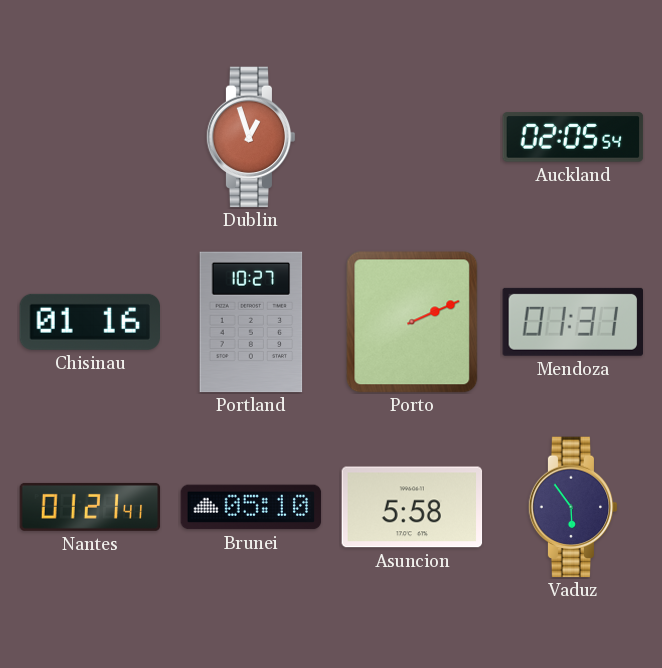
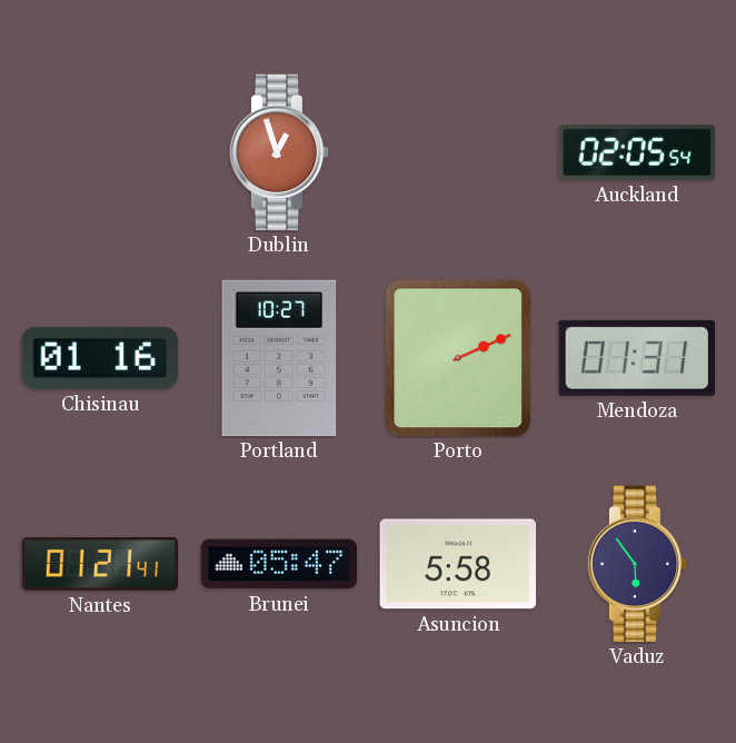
Brunei: 05:10 -> 05:47
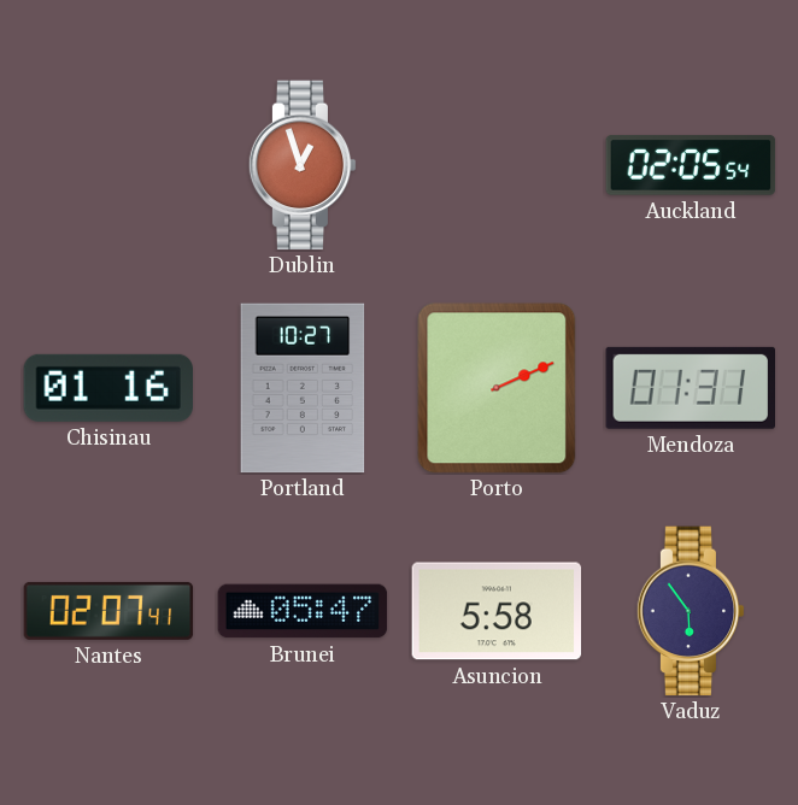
Nantes: 01:21 -> 02:07
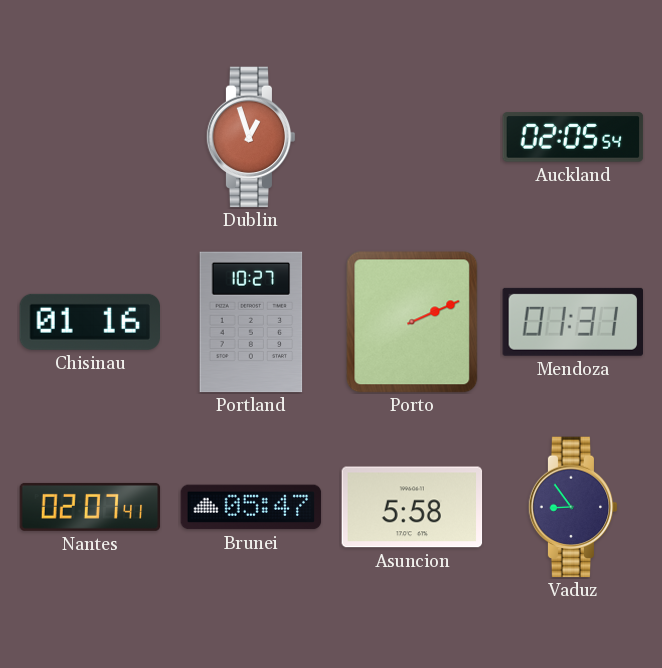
Vaduz: 5:54 -> 8:54
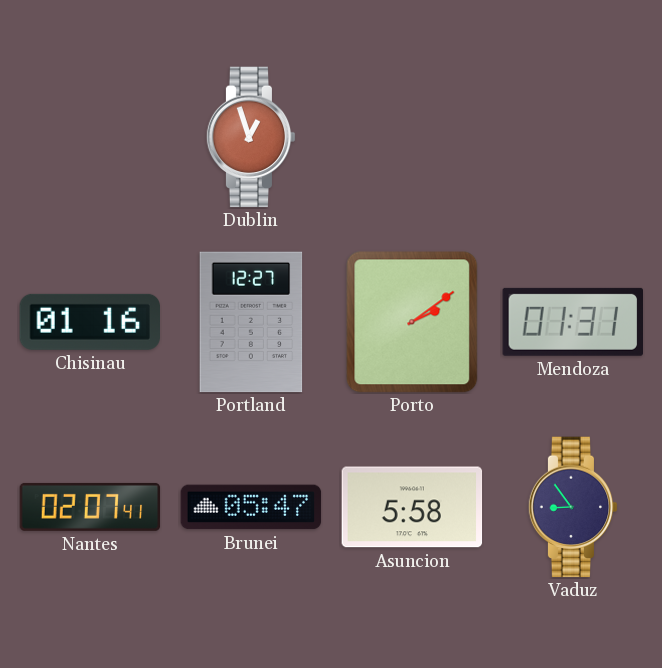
Auckland: 02:05 -> none
Portland: 10:27 -> 12:27
Porto: 2:11 -> 2:09
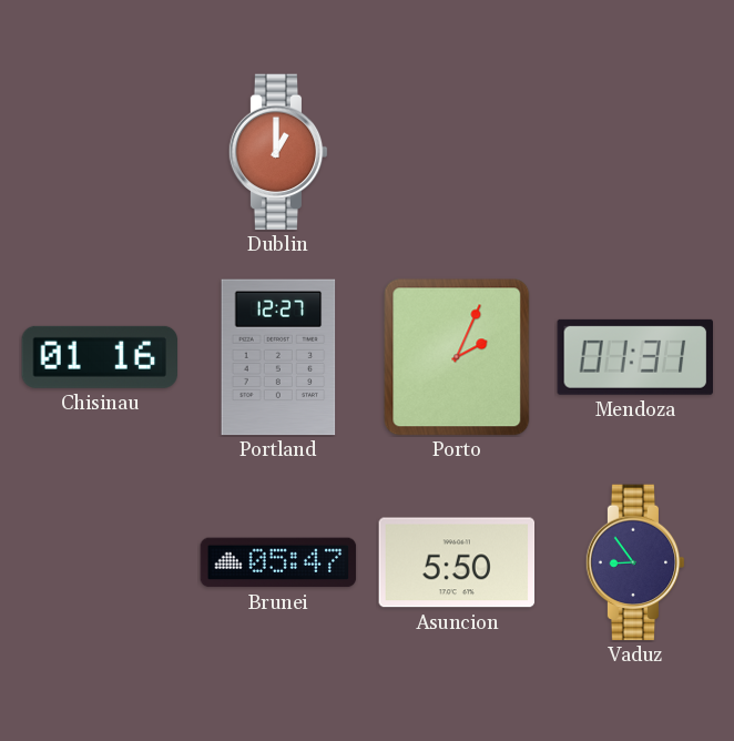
Dublin: 12:57 -> 1:00
Porto: 2:09 -> 2:04
Nantes: 02:07 -> none
Asuncion: 5:58 -> 5:50
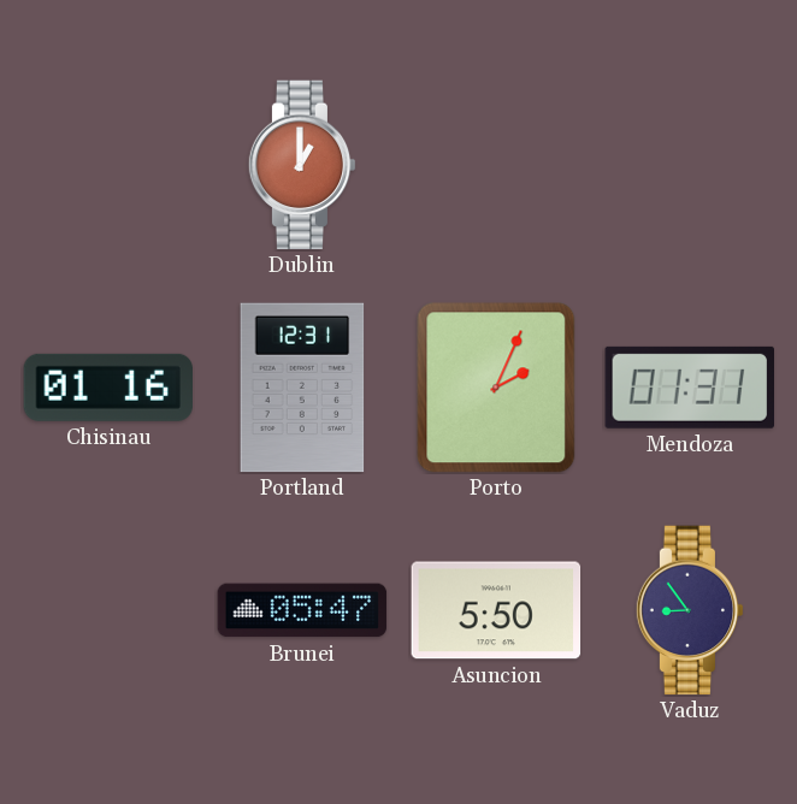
Portland: 12:27 -> 12:31
